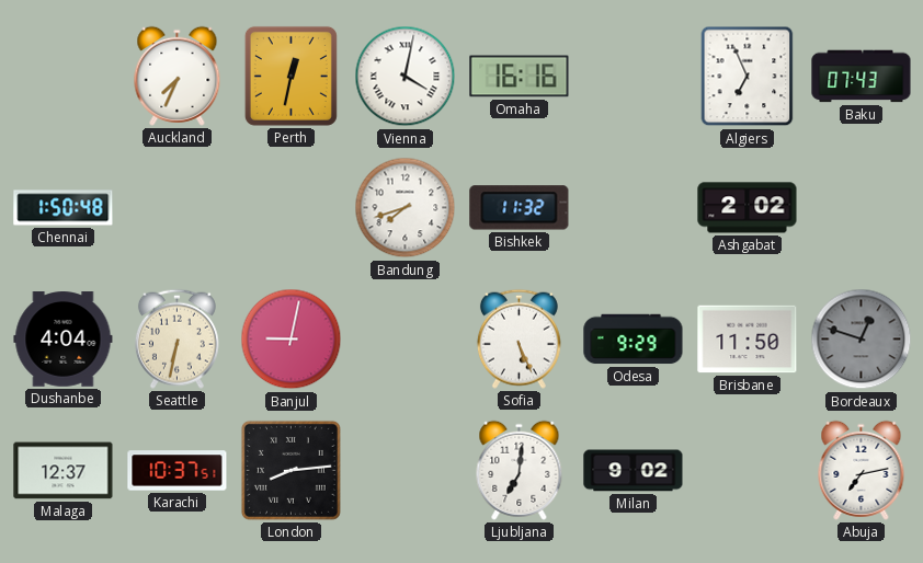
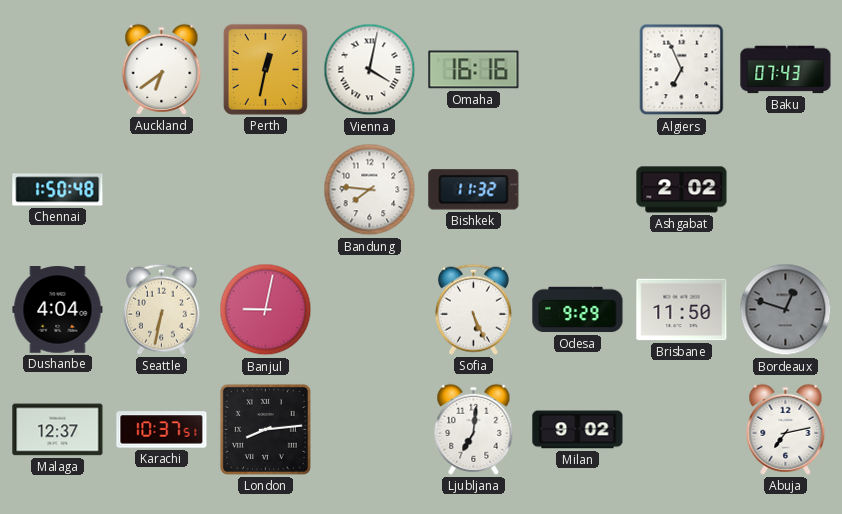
Auckland: 7:34 -> 6:39
Bandung: 7:42 -> 7:46
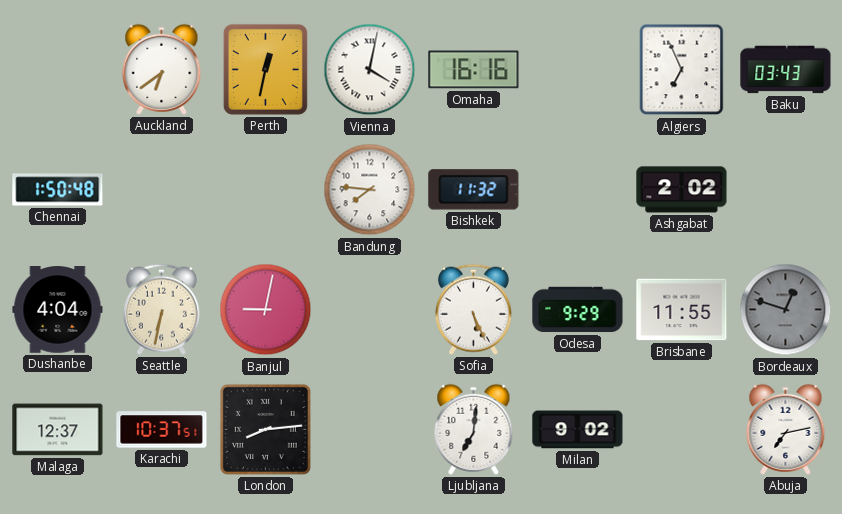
Baku: 07:43 -> 03:43
Brisbane: 11:50 -> 11:55
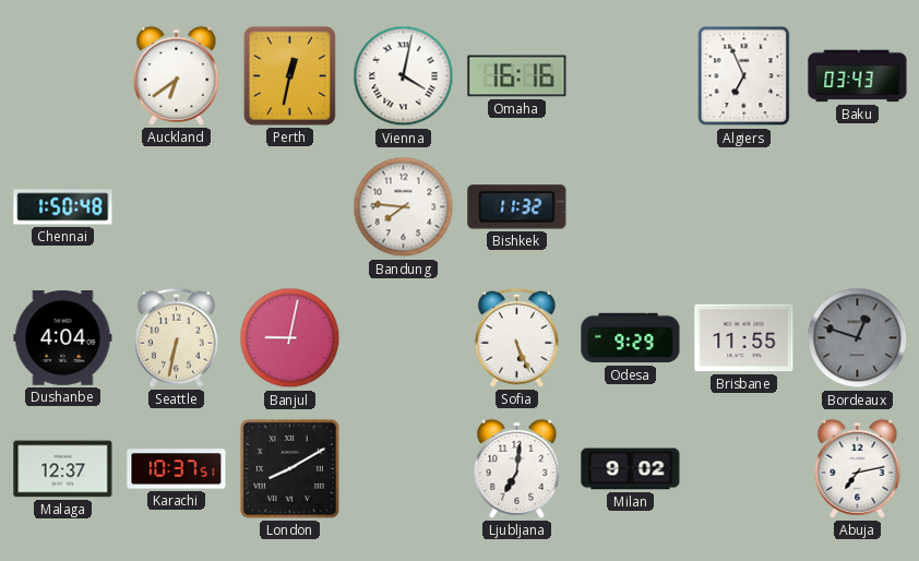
Ashgabat: 2:02 -> none
London: 8:14 -> 8:10
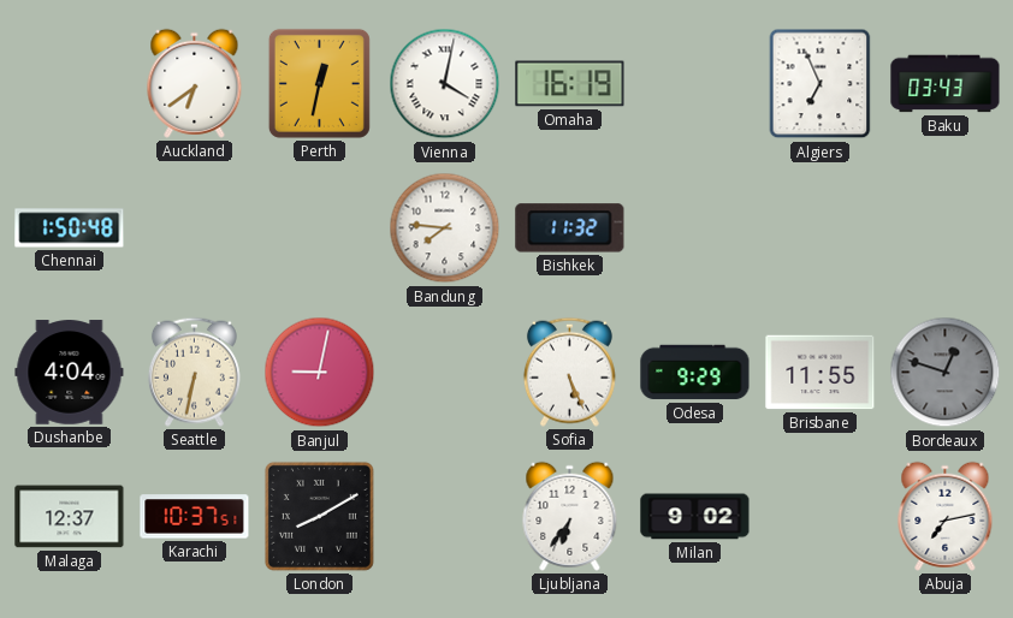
Omaha: 16:16 -> 16:19
Ljubljana: 7:01 -> 6:36
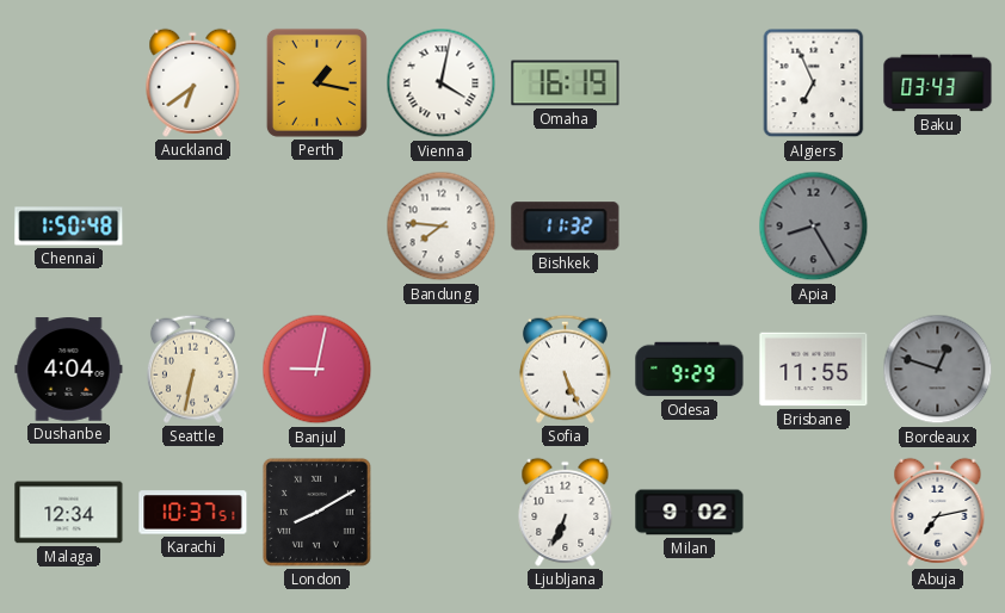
Perth: 12:32 -> 1:17
Apia: none -> 8:25
Malaga: 12:37 -> 12:34
Ljubljana: 6:36 -> 6:34
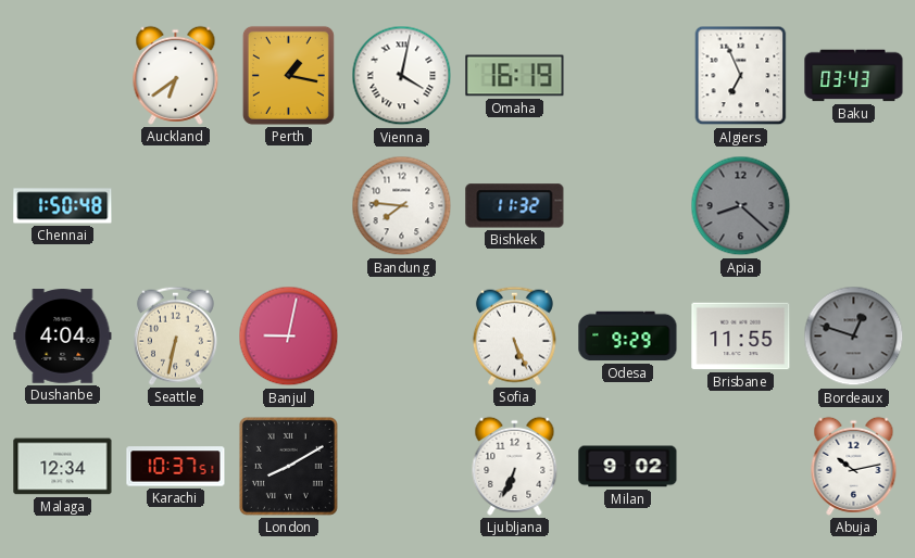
Apia: 8:25 -> 8:22
Abuja: 7:13 -> 10:13
